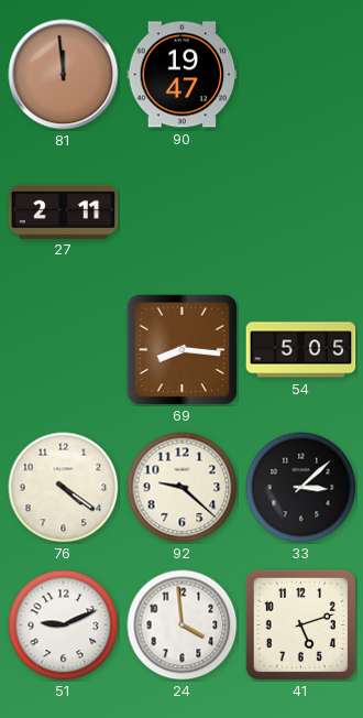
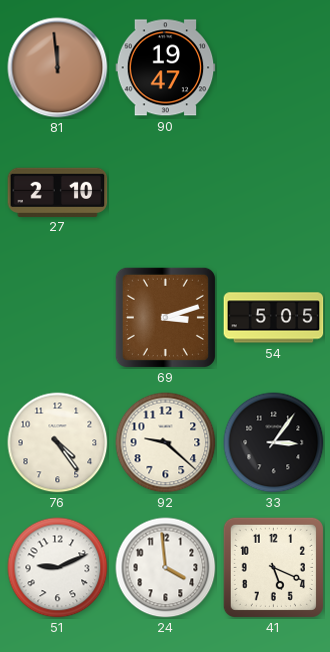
27: 2:11 -> 2:10
69: 8:16 -> 3:12
76: 4:21 -> 4:24
33: 3:08 -> 3:06
41: 5:12 -> 5:19
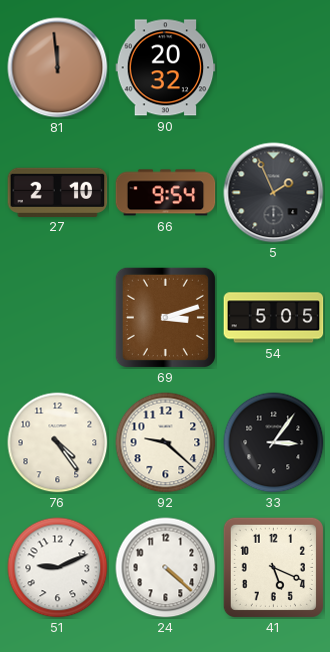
90: 19:47 -> 20:32
66: none -> 9:54
5: none -> 1:56
24: 3:59 -> 4:22
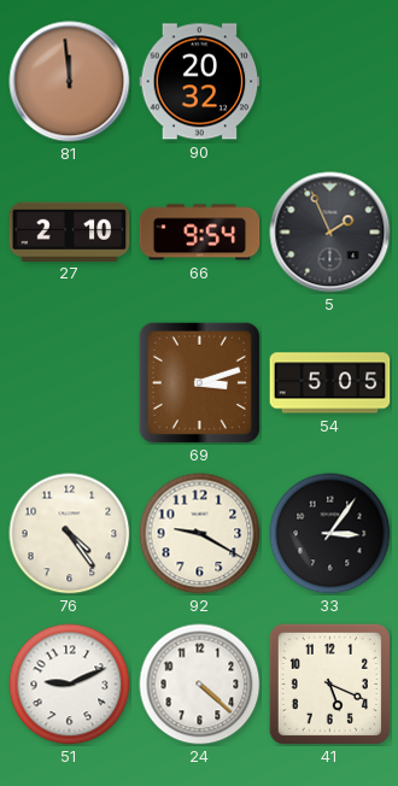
92: 9:22 -> 9:20
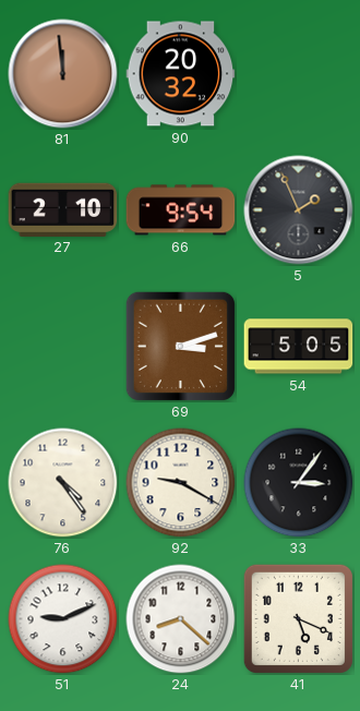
24: 4:22 -> 8:22
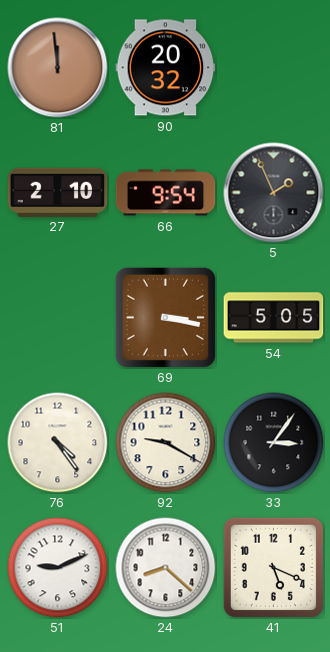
69: 3:12 -> 3:17
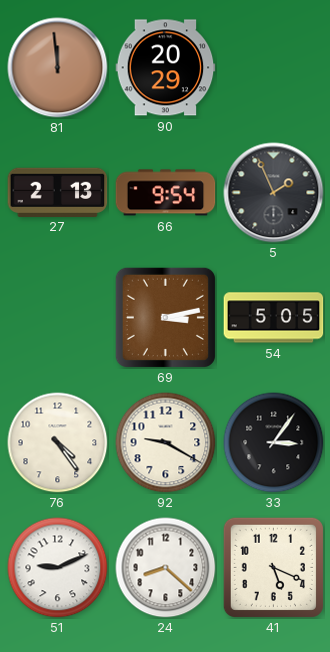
90: 20:32 -> 20:29
27: 2:10 -> 2:13
69: 3:17 -> 3:13
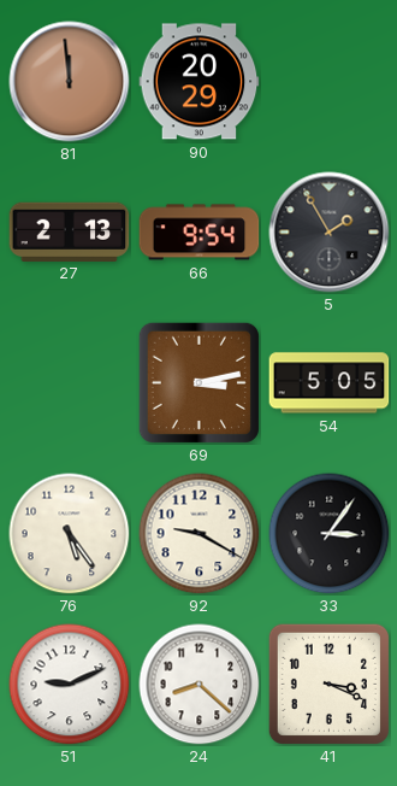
5: 1:56 -> 1:55
76: 4:24 -> 5:24
41: 5:19 -> 3:19
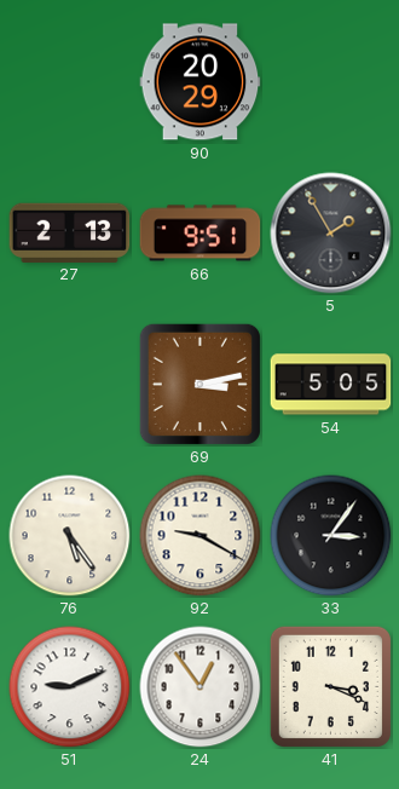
81: 11:59 -> none
66: 9:54 -> 9:51
24: 8:22 -> 12:54
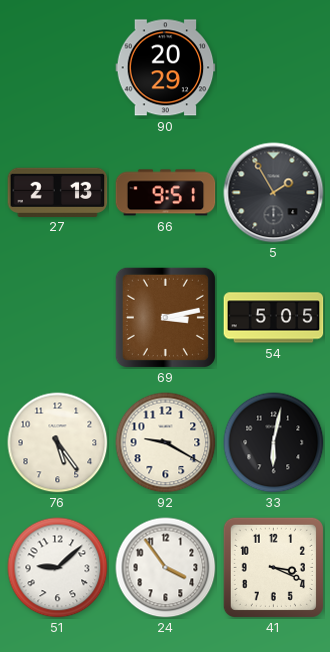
33: 3:06 -> 6:02
51: 9:11 -> 9:08
24: 12:54 -> 3:54
